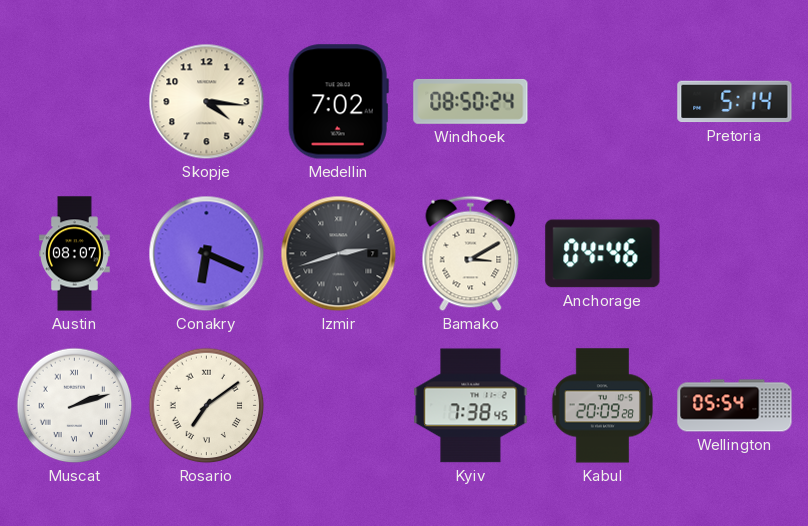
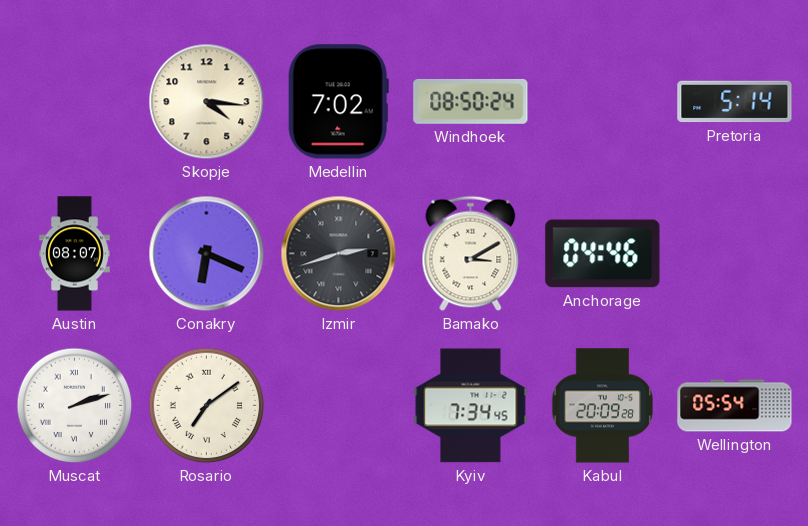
Kyiv: 7:38 -> 7:34
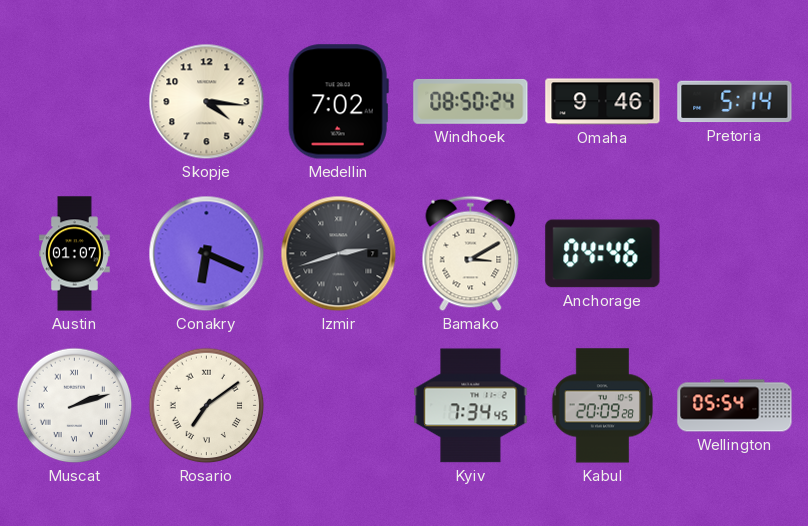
Omaha: none -> 9:46
Austin: 08:07 -> 01:07
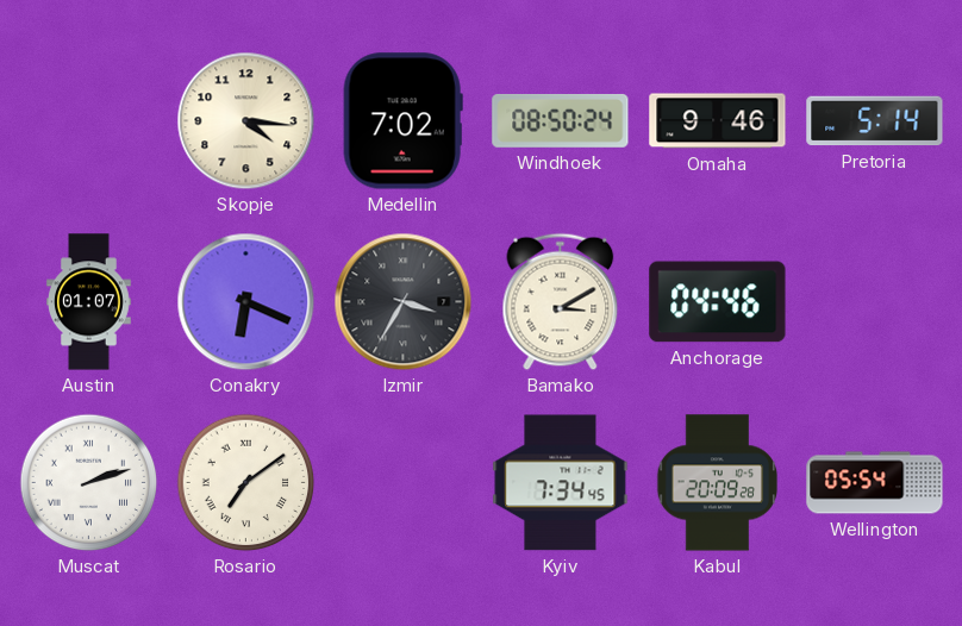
Izmir: 2:42 -> 3:35
